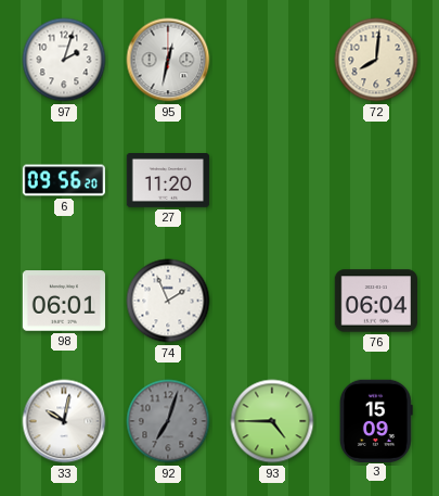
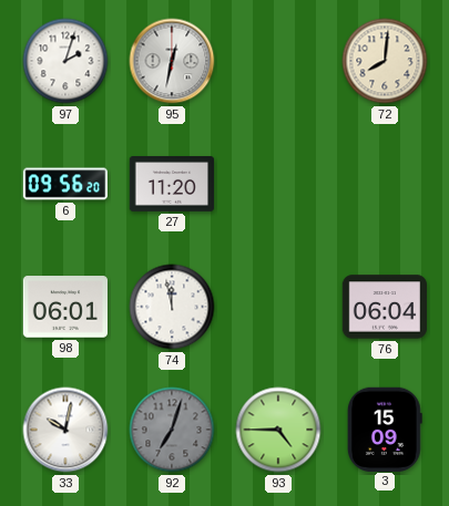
74: 1:56 -> 11:58
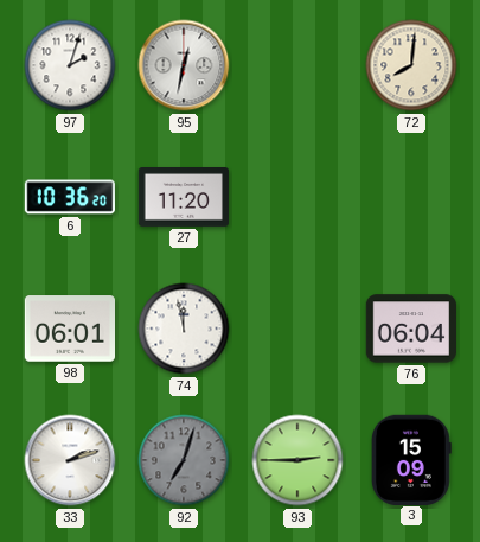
6: 09:56 -> 10:36
33: 10:02 -> 2:12
93: 4:45 -> 2:45
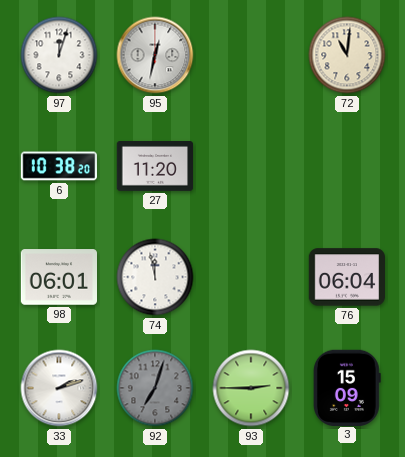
97: 2:03 -> 12:03
72: 8:01 -> 11:01
6: 10:36 -> 10:38
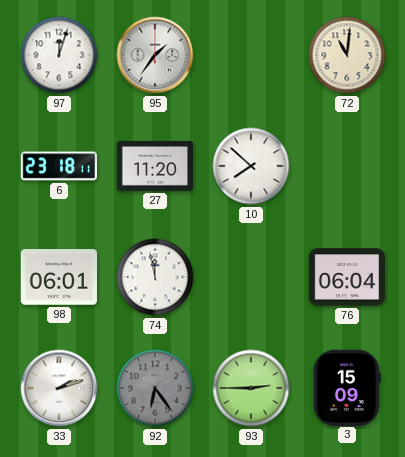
95: 12:32 -> 1:36
6: 10:38 -> 23:18
10: none -> 7:52
92: 7:03 -> 6:24
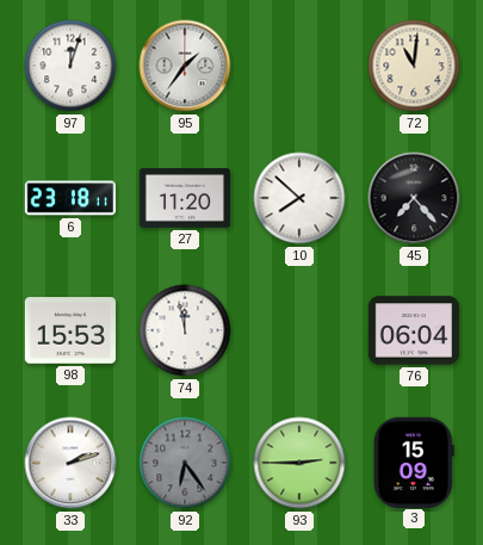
45: none -> 7:23
98: 06:01 -> 15:53
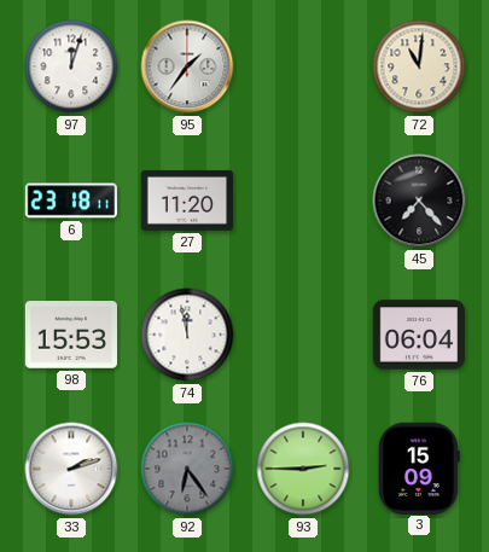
10: 7:52 -> none
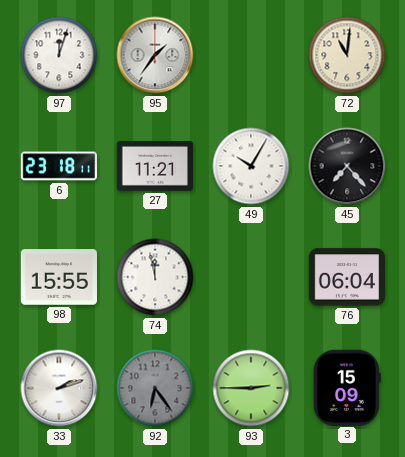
27: 11:20 -> 11:21
49: none -> 10:05
98: 15:53 -> 15:55
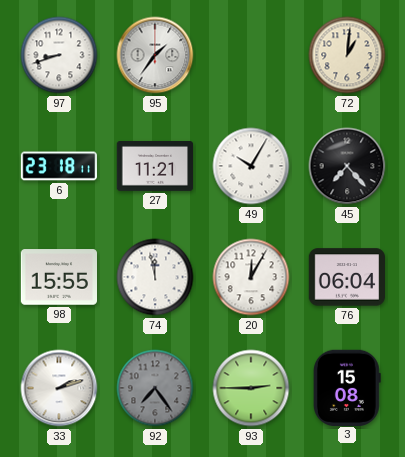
97: 12:03 -> 8:42
72: 11:01 -> 1:01
20: none -> 12:05
92: 6:24 -> 7:24
3: 15:09 -> 15:08
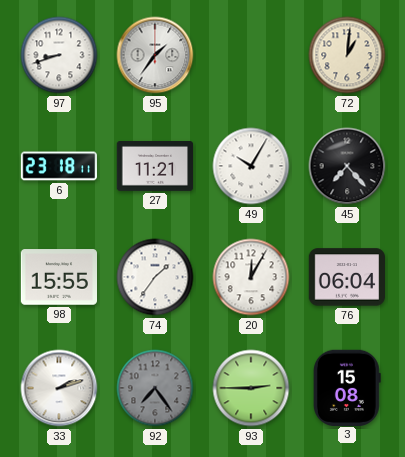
74: 11:58 -> 1:36
